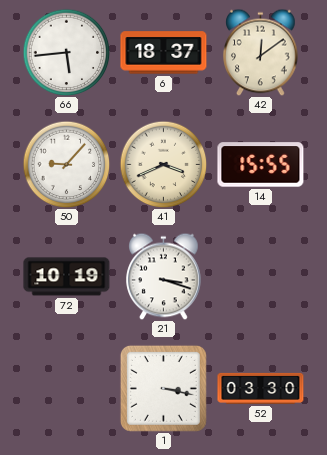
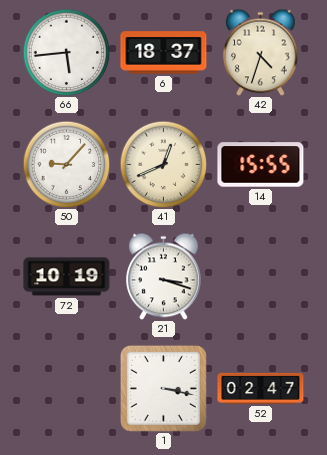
42: 12:09 -> 4:33
41: 3:41 -> 12:41
52: 03:30 -> 02:47
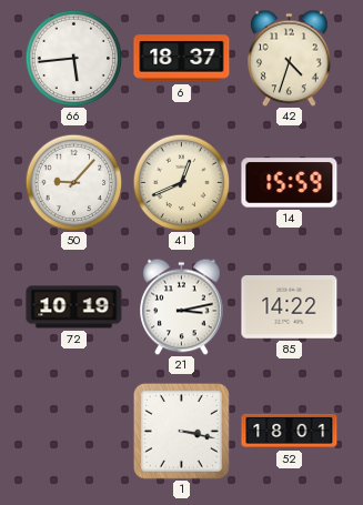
14: 15:55 -> 15:59
21: 3:18 -> 3:13
85: none -> 14:22
52: 02:47 -> 18:01
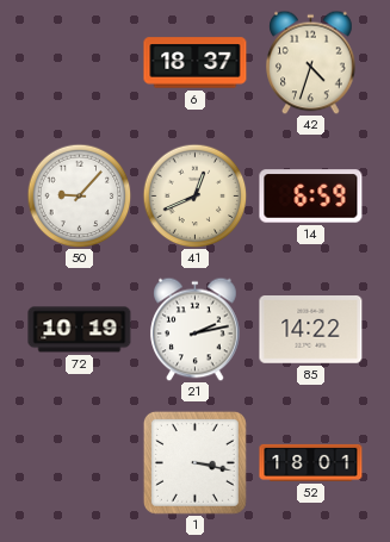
66: 5:44 -> none
14: 15:59 -> 6:59
21: 3:13 -> 2:13
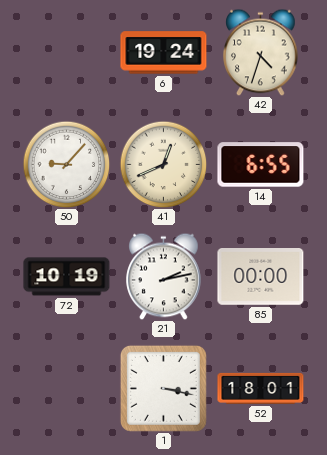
6: 18:37 -> 19:24
14: 6:59 -> 6:55
85: 14:22 -> 00:00
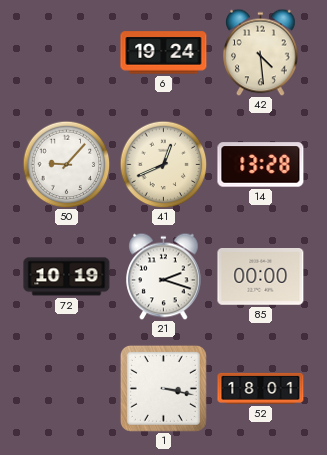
42: 4:33 -> 4:29
14: 6:55 -> 13:28
21: 2:13 -> 2:18
